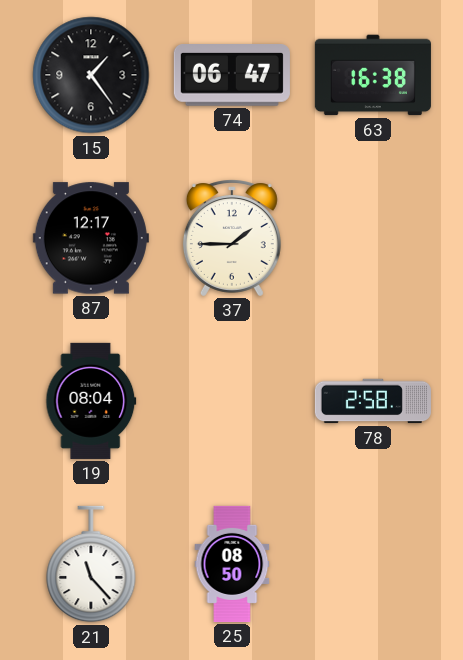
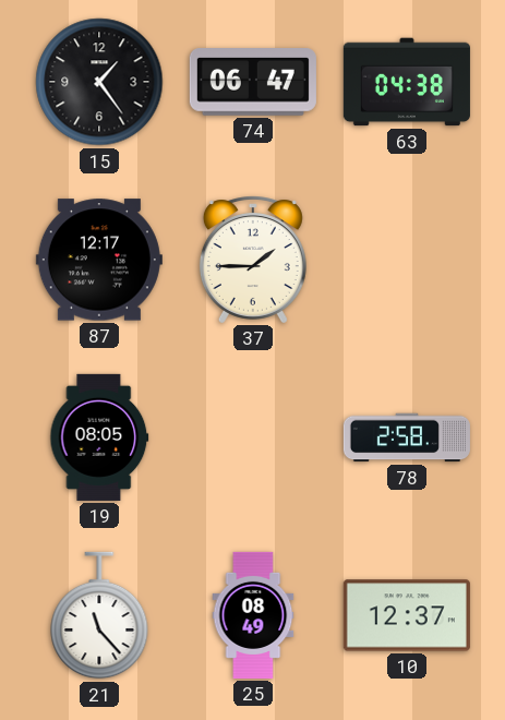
63: 16:38 -> 04:38
19: 08:04 -> 08:05
25: 08:50 -> 08:49
10: none -> 12:37
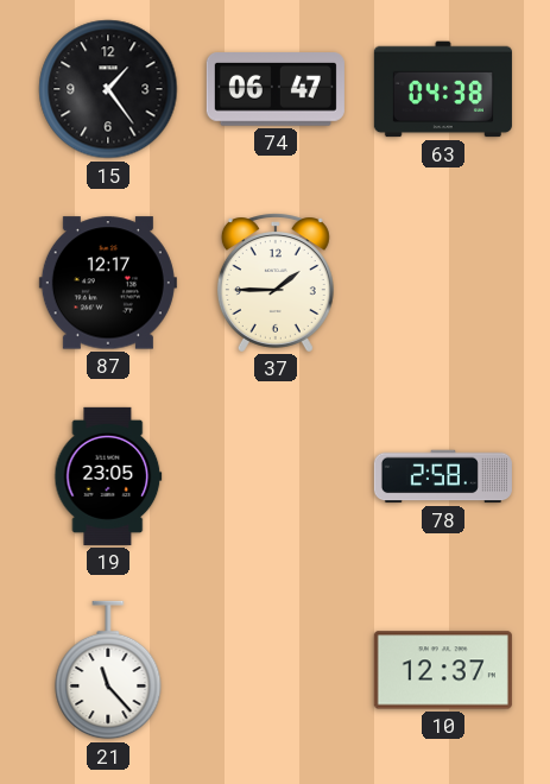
19: 08:05 -> 23:05
25: 08:49 -> none
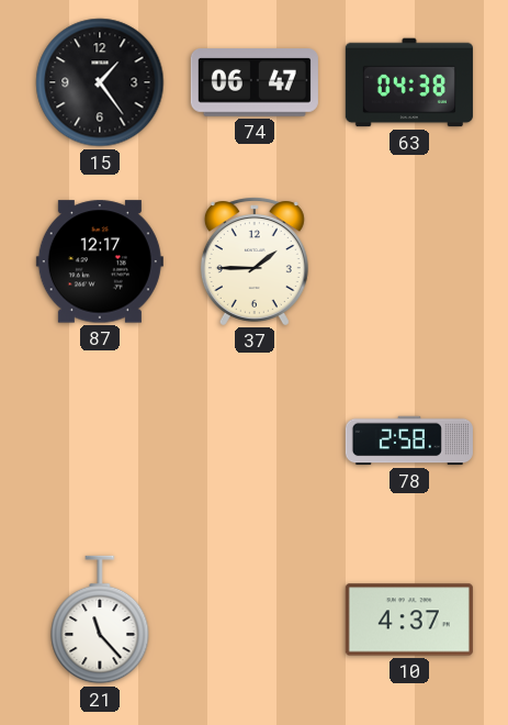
19: 23:05 -> none
10: 12:37 -> 4:37
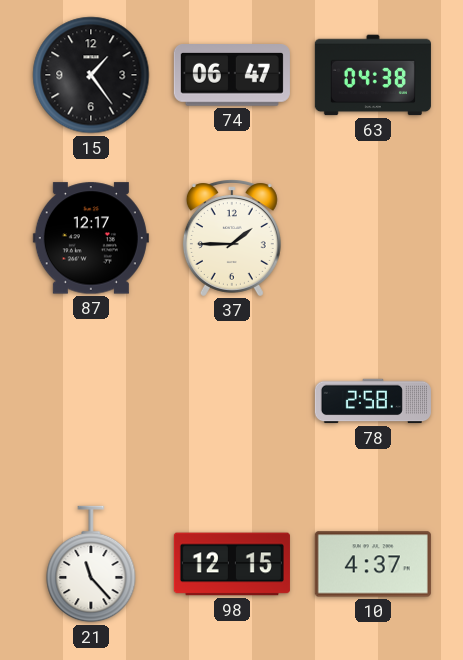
98: none -> 12:15
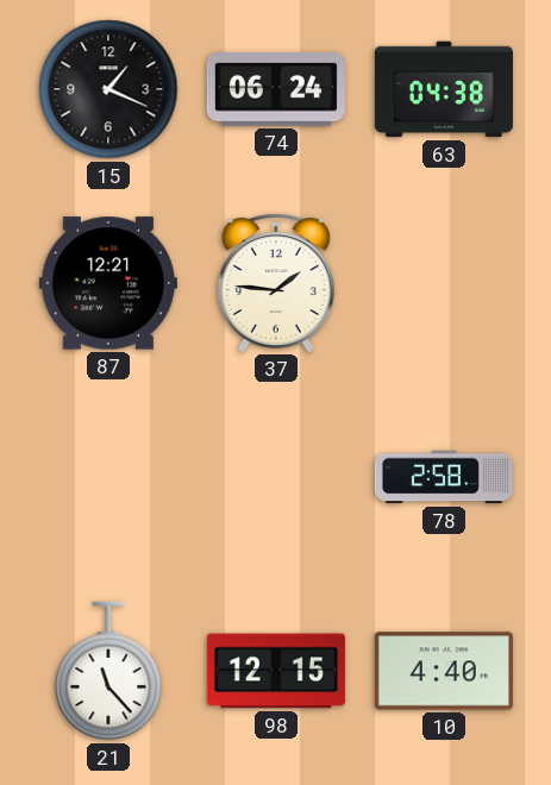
15: 1:24 -> 1:19
74: 06:47 -> 06:24
87: 12:17 -> 12:21
37: 1:45 -> 1:46
10: 4:37 -> 4:40
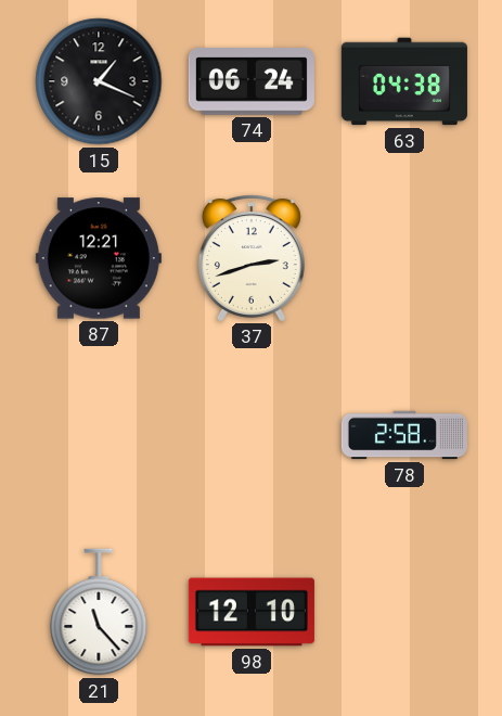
37: 1:46 -> 2:42
98: 12:15 -> 12:10
10: 4:40 -> none
